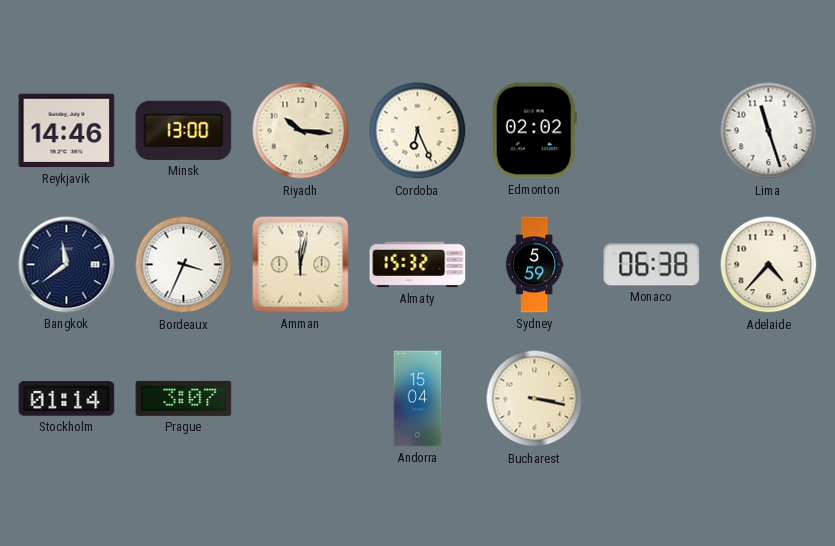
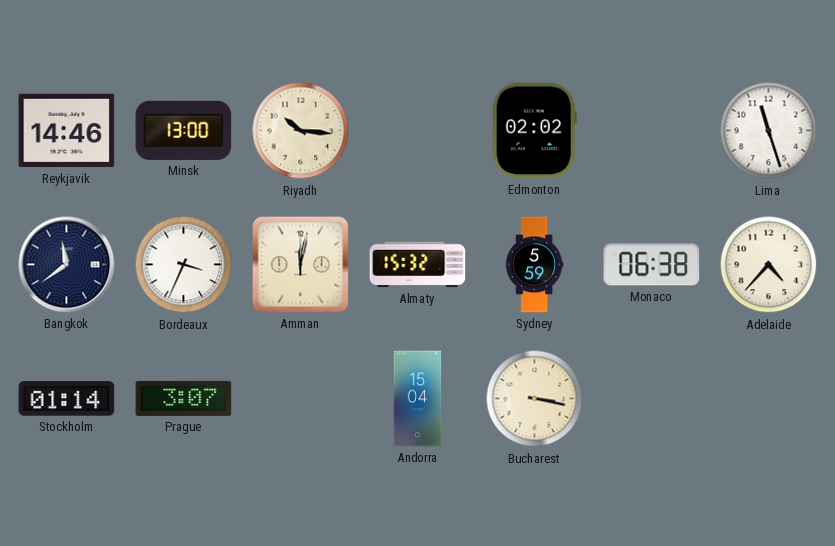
Cordoba: 6:26 -> none
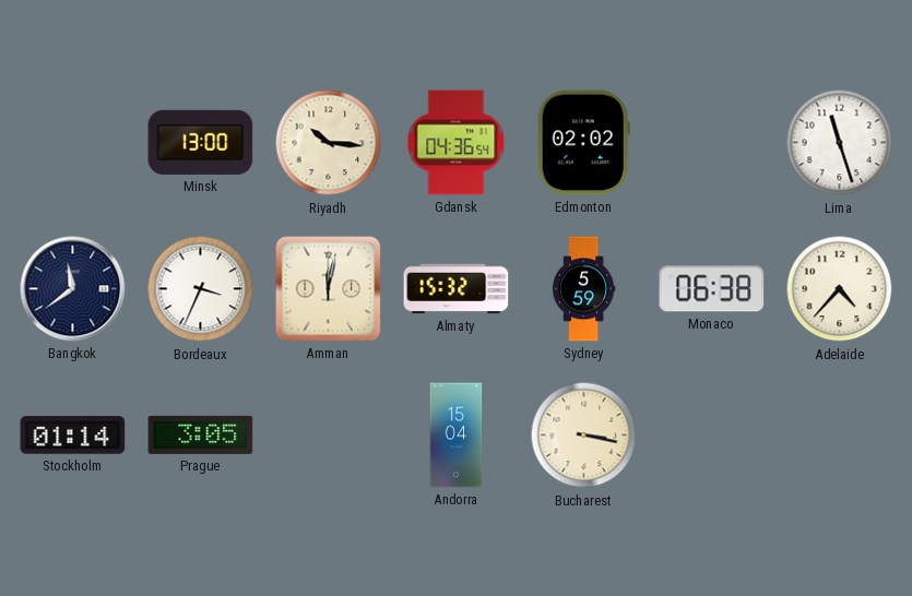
Reykjavik: 14:46 -> none
Gdansk: none -> 04:36
Prague: 3:07 -> 3:05
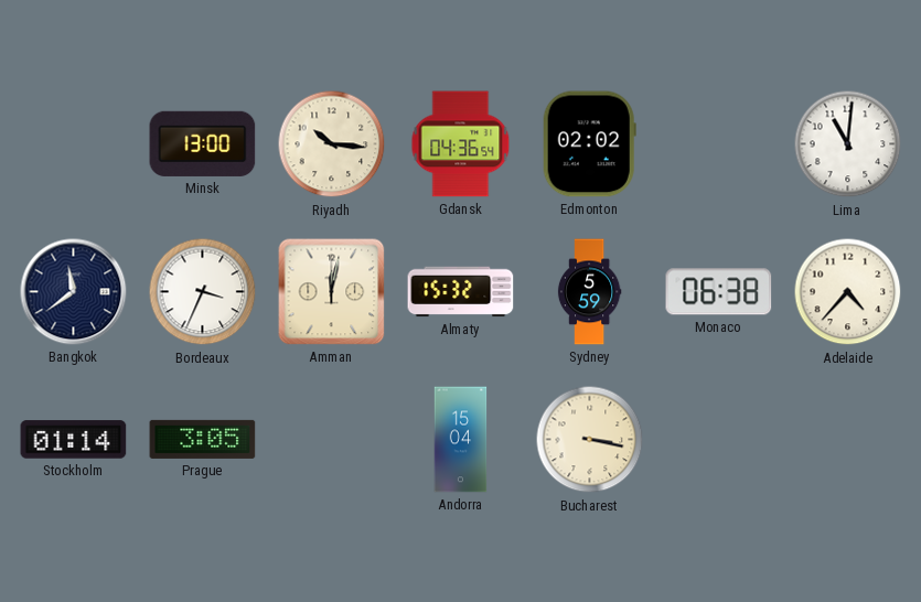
Lima: 11:27 -> 11:01
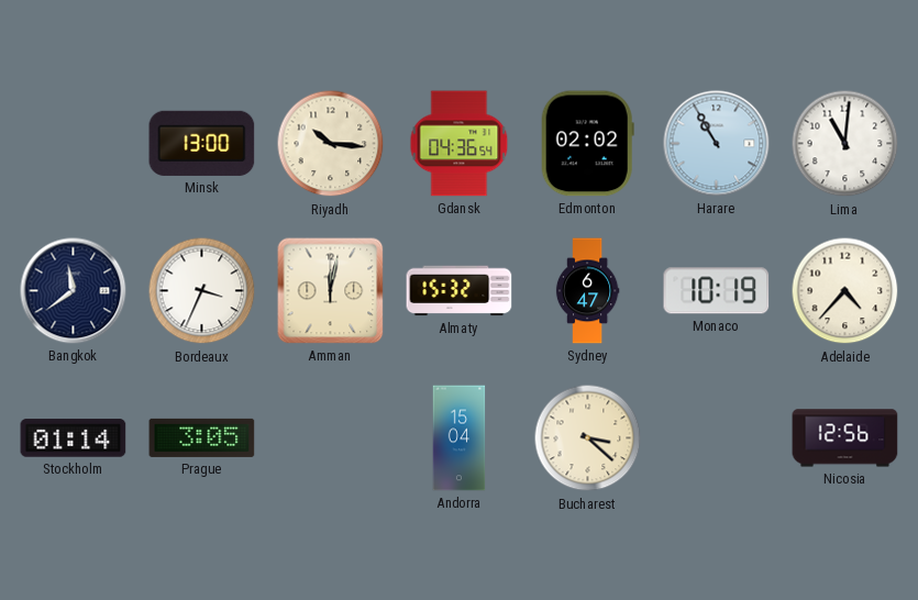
Harare: none -> 10:55
Sydney: 5:59 -> 6:47
Monaco: 06:38 -> 10:19
Bucharest: 3:17 -> 3:22
Nicosia: none -> 12:56
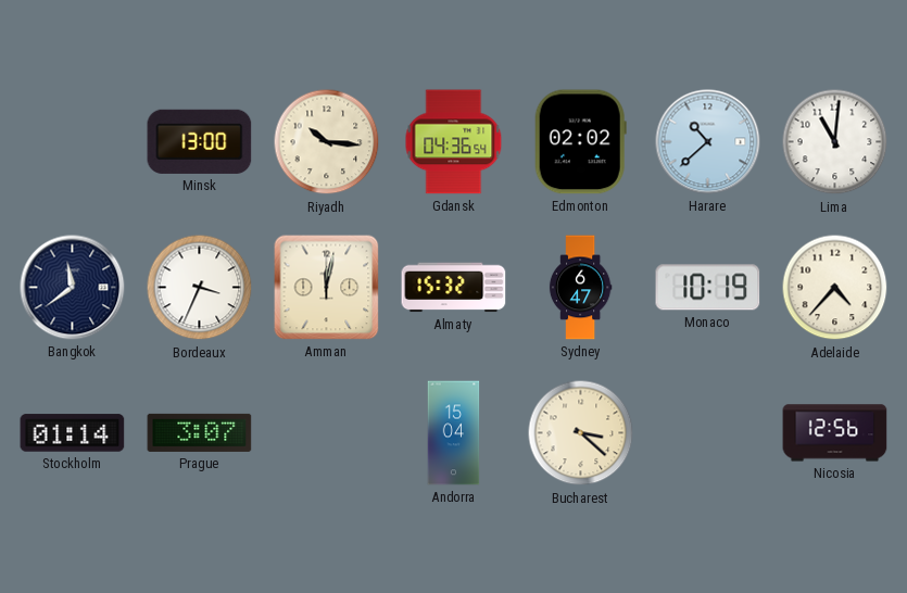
Harare: 10:55 -> 10:38
Prague: 3:05 -> 3:07
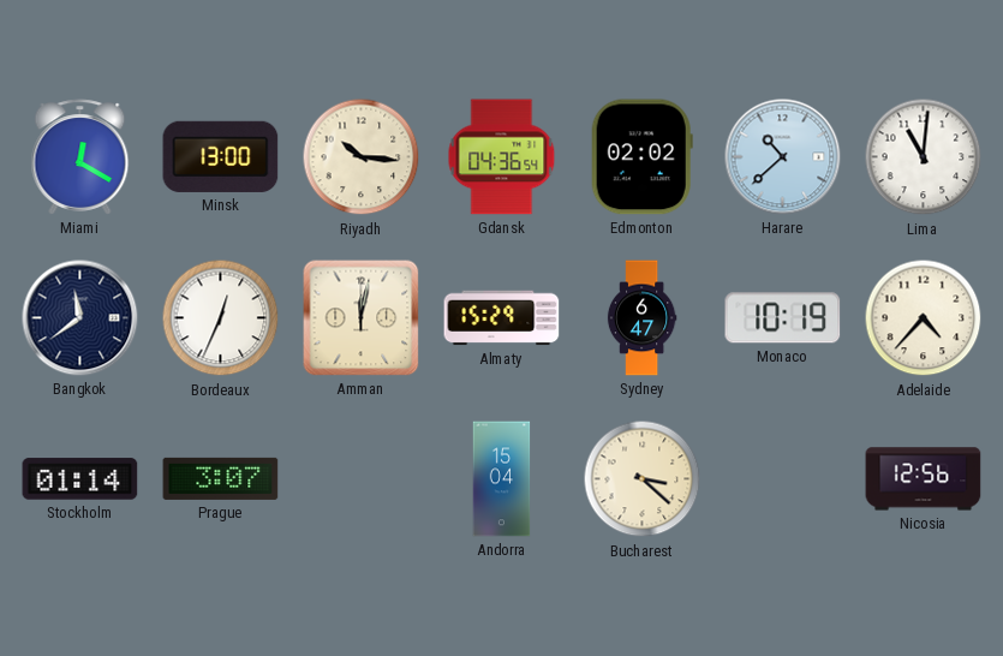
Miami: none -> 12:20
Bordeaux: 3:34 -> 12:34
Almaty: 15:32 -> 15:29
